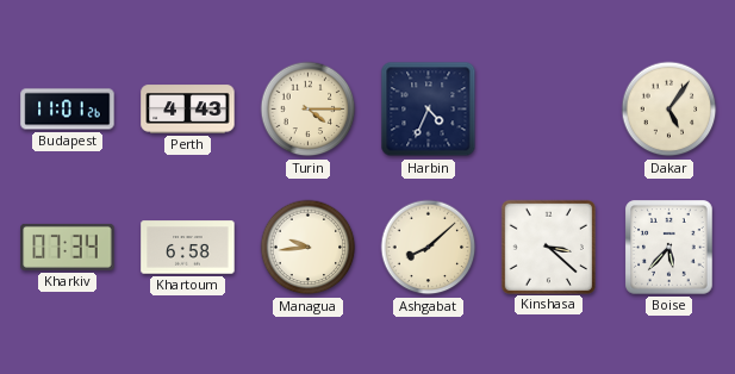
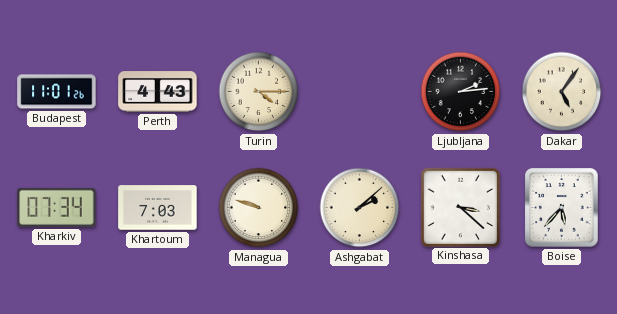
Harbin: 4:34 -> none
Ljubljana: none -> 2:14
Khartoum: 6:58 -> 7:03
Managua: 9:44 -> 9:48
Ashgabat: 8:08 -> 2:08
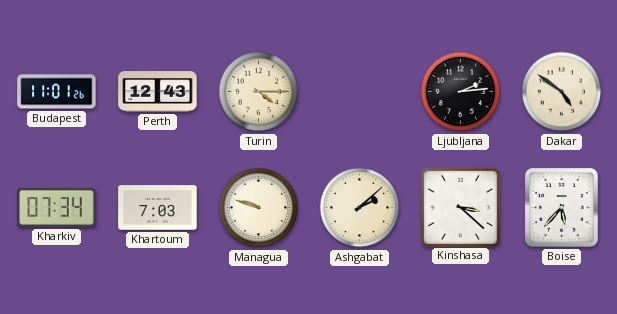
Perth: 4:43 -> 12:43
Dakar: 5:06 -> 4:51
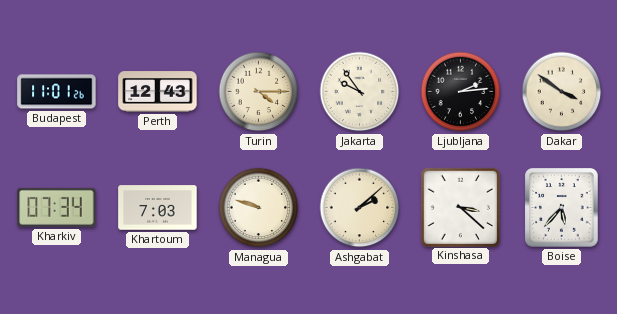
Jakarta: none -> 9:54
Dakar: 4:51 -> 3:51
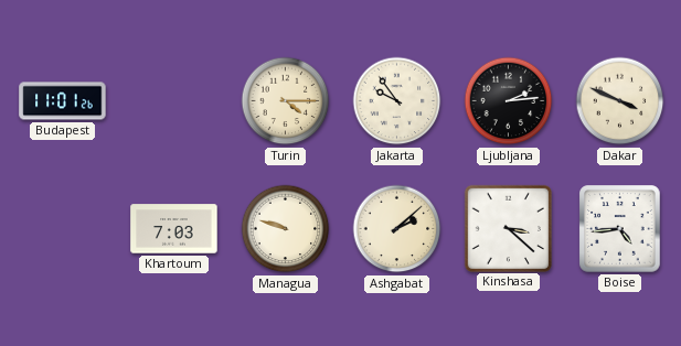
Perth: 12:43 -> none
Dakar: 3:51 -> 3:49
Kharkiv: 07:34 -> none
Boise: 5:37 -> 4:44
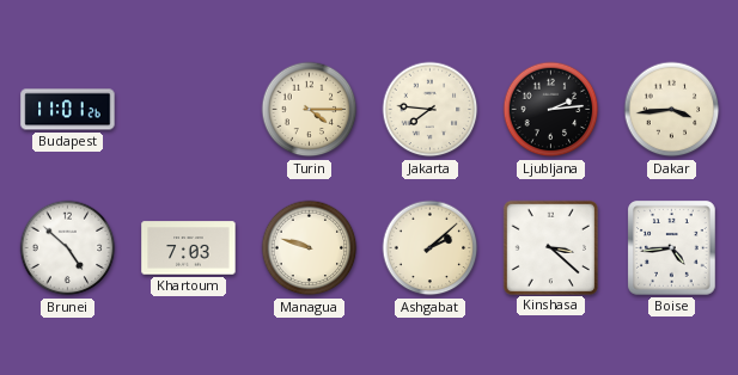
Jakarta: 9:54 -> 7:46
Dakar: 3:49 -> 3:44
Brunei: none -> 4:52
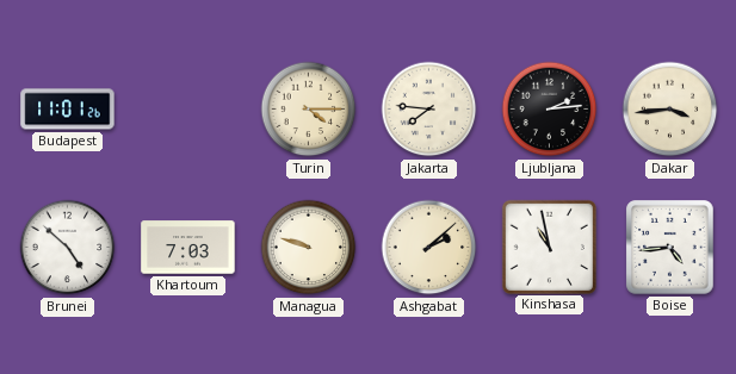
Kinshasa: 3:22 -> 10:58
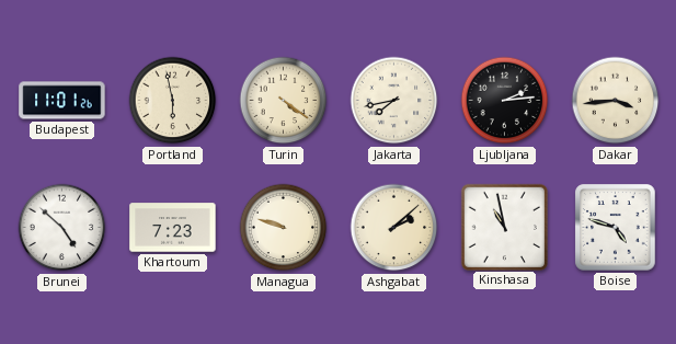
Portland: none -> 5:58
Turin: 4:15 -> 4:21
Jakarta: 7:46 -> 7:43
Khartoum: 7:03 -> 7:23
Boise: 4:44 -> 4:48
